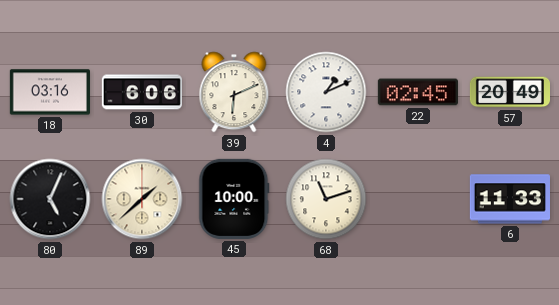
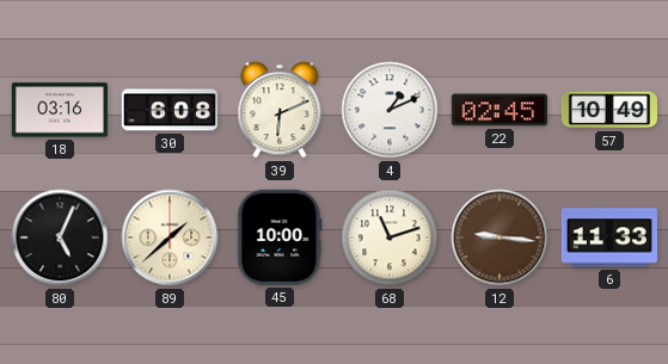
30: 6:06 -> 6:08
57: 20:49 -> 10:49
12: none -> 9:16
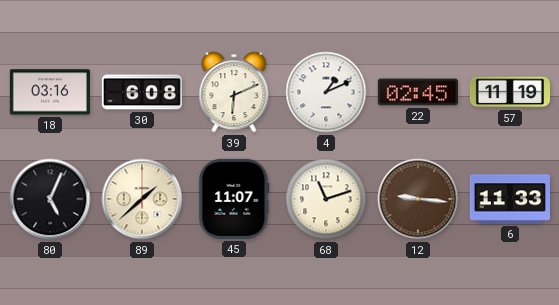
57: 10:49 -> 11:19
45: 10:00 -> 11:07
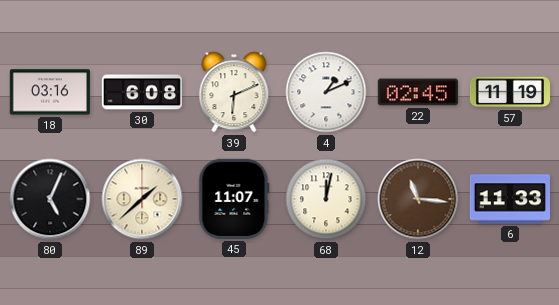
68: 11:12 -> 12:02
12: 9:16 -> 11:16
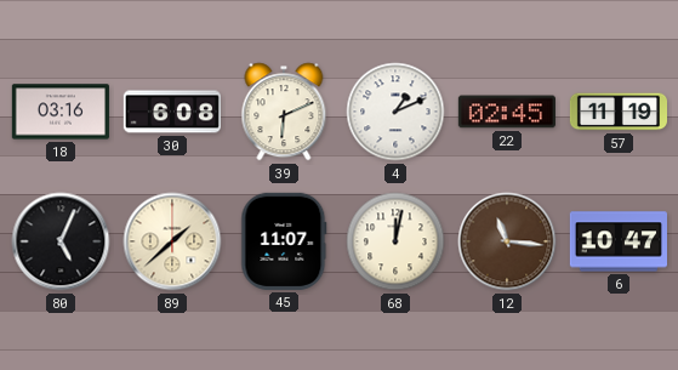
6: 11:33 -> 10:47
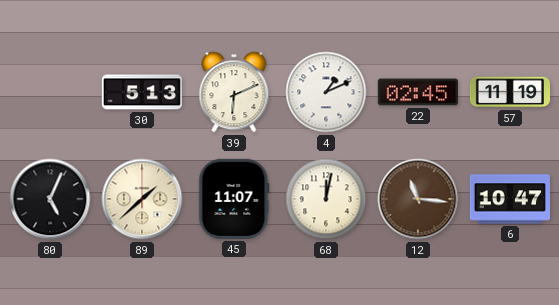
18: 03:16 -> none
30: 6:08 -> 5:13
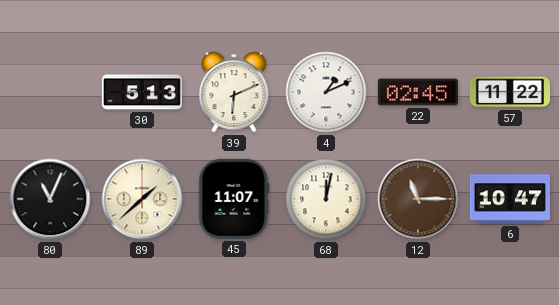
57: 11:19 -> 11:22
80: 5:04 -> 11:04
12: 11:16 -> 11:15
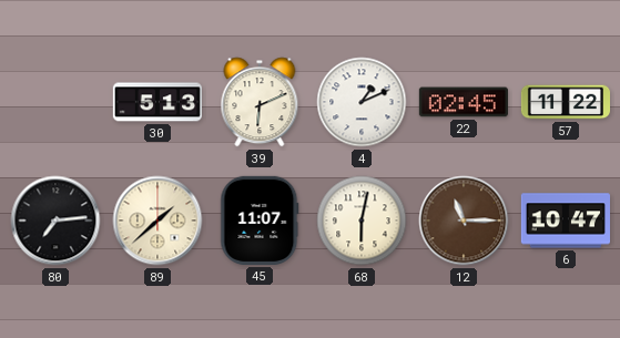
80: 11:04 -> 7:14
68: 12:02 -> 6:02
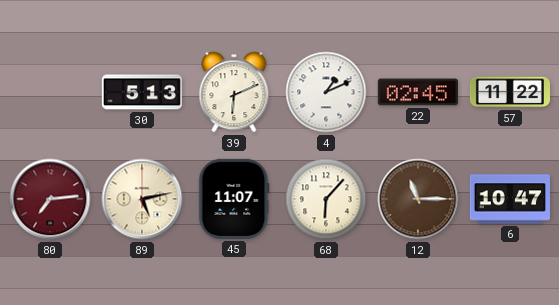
80 dial: black -> burgundy
89: 1:38 -> 5:13
68: 6:02 -> 6:07
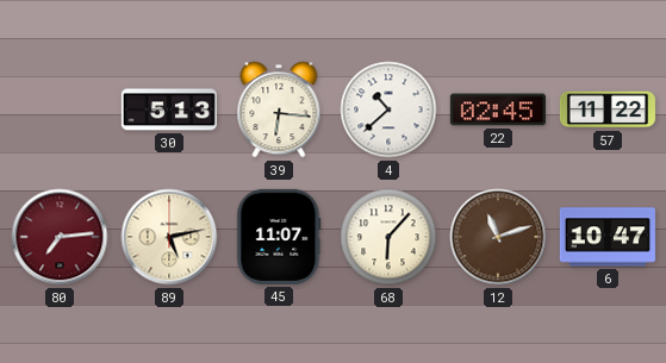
39: 6:11 -> 6:16
4: 1:11 -> 10:38
12: 11:15 -> 11:12
